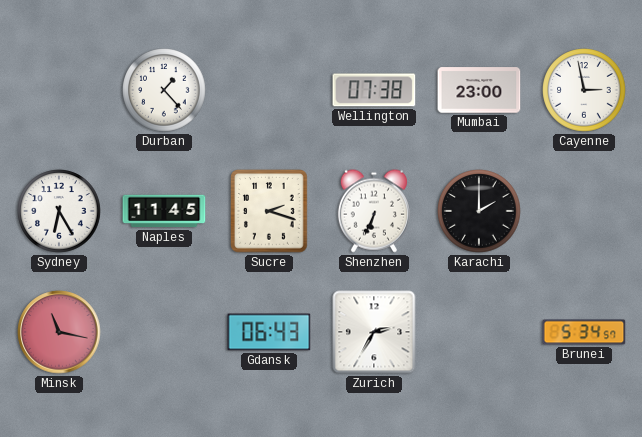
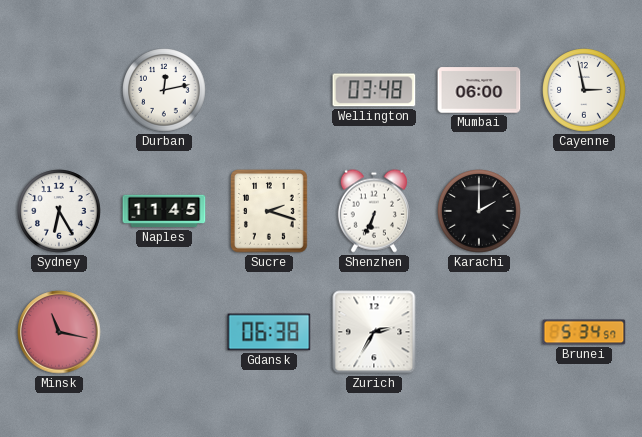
Durban: 1:23 -> 12:13
Wellington: 07:38 -> 03:48
Mumbai: 23:00 -> 06:00
Gdansk: 06:43 -> 06:38
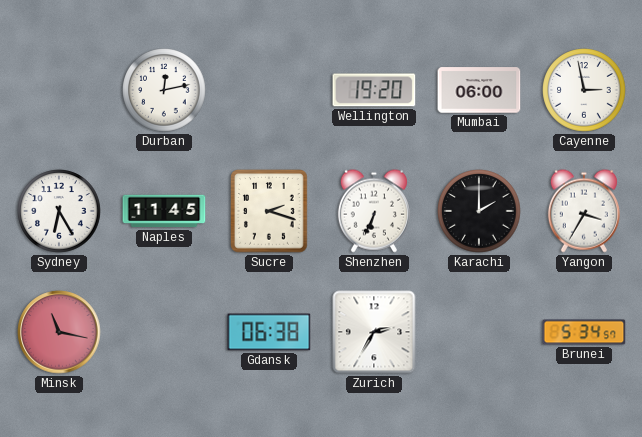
Wellington: 03:48 -> 19:20
Yangon: none -> 3:35
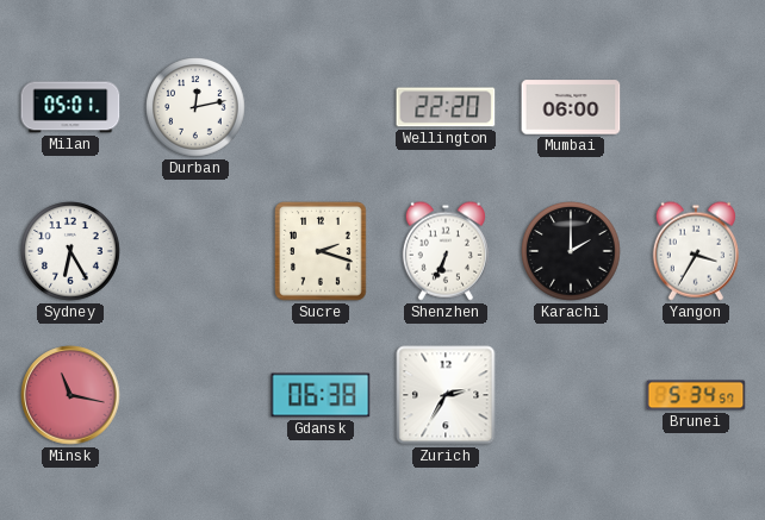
Milan: none -> 05:01
Wellington: 19:20 -> 22:20
Cayenne: 2:58 -> none
Naples: 11:45 -> none
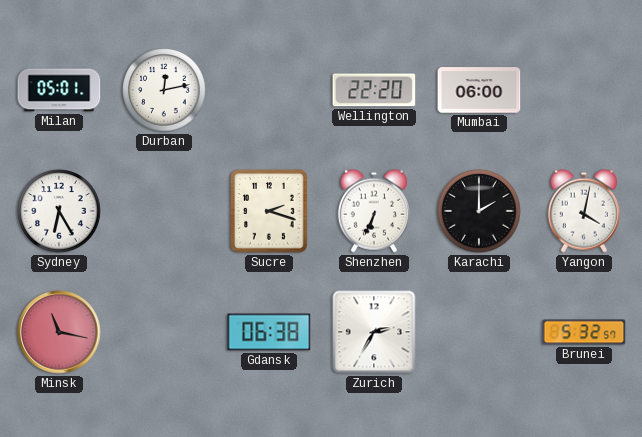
Yangon: 3:35 -> 4:02
Brunei: 5:34 -> 5:32
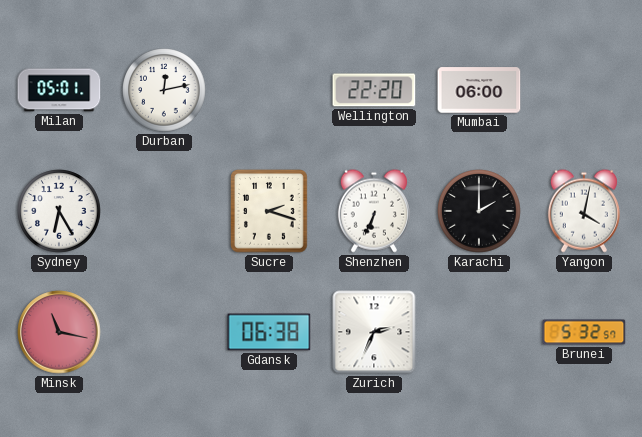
Zurich: 2:35 -> 2:34
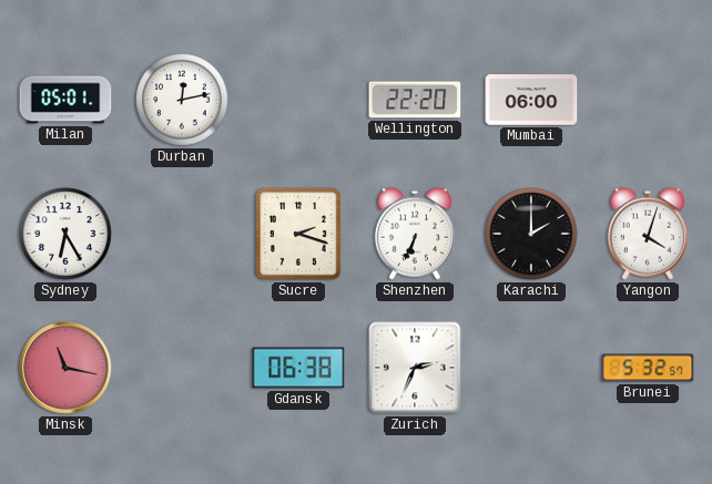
Yangon: 4:02 -> 4:03
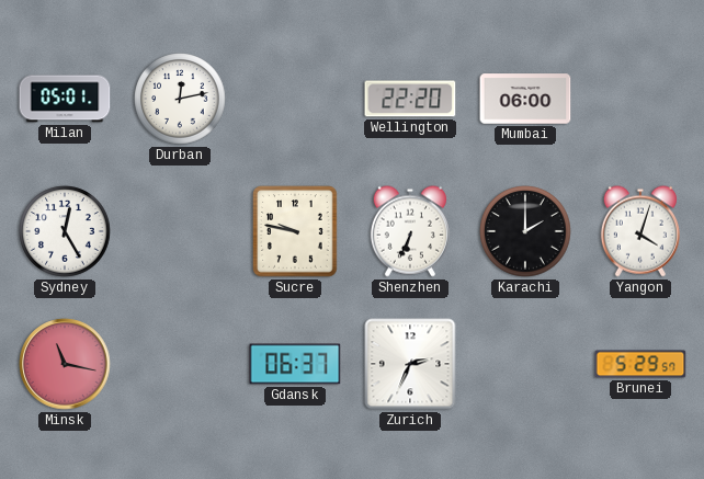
Sydney: 6:25 -> 12:25
Sucre: 2:18 -> 9:47
Gdansk: 06:38 -> 06:37
Brunei: 5:32 -> 5:29
